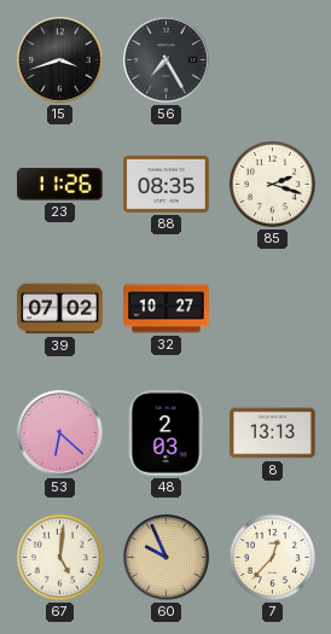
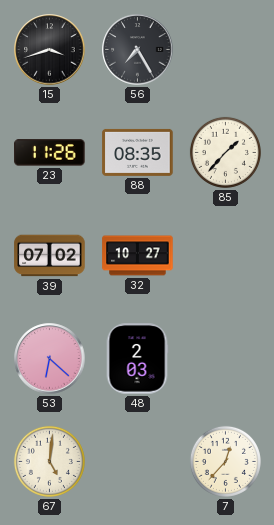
85: 2:18 -> 1:37
8: 13:13 -> none
60: 9:56 -> none
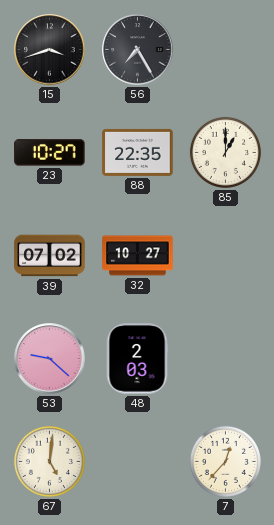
23: 11:26 -> 10:27
88: 08:35 -> 22:35
85: 1:37 -> 1:00
53: 6:22 -> 9:22
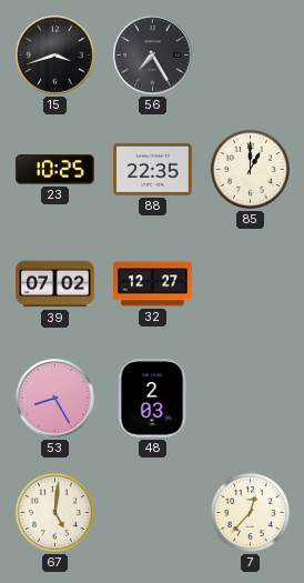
23: 10:27 -> 10:25
32: 10:27 -> 12:27
53: 9:22 -> 8:25
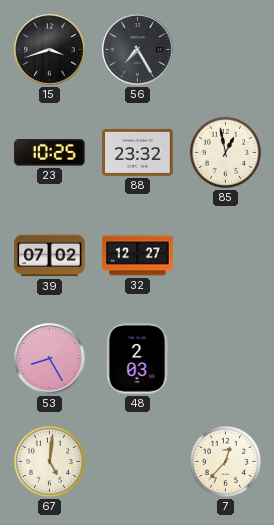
88: 22:35 -> 23:32
85: 1:00 -> 12:58
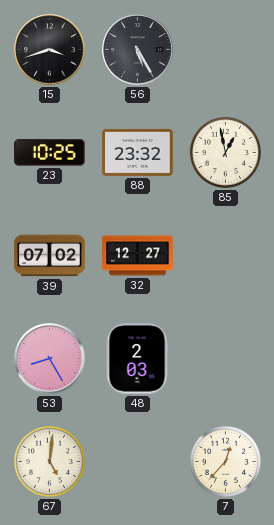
56: 7:25 -> 5:25
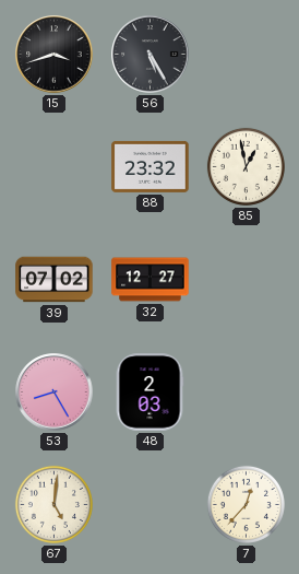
23: 10:25 -> none
